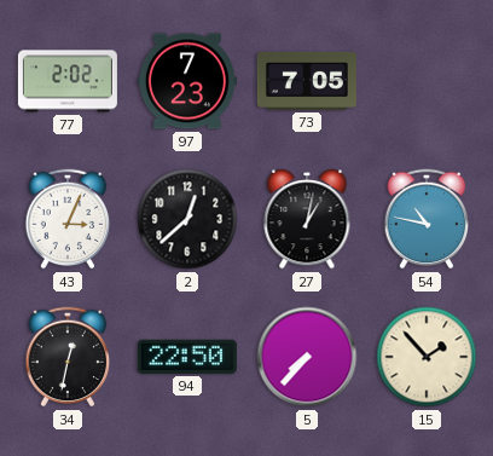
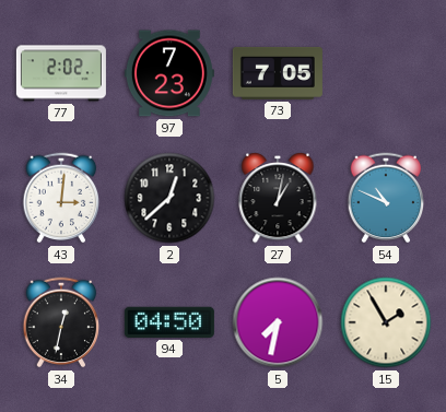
43: 3:04 -> 3:01
54: 10:47 -> 10:49
94: 22:50 -> 04:50
5: 7:37 -> 7:32
15: 1:53 -> 1:55
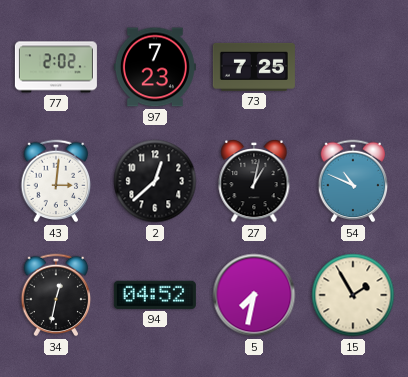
73: 7:05 -> 7:25
94: 04:50 -> 04:52
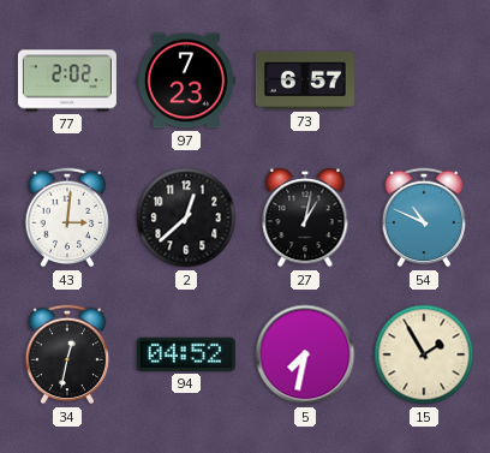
73: 7:25 -> 6:57
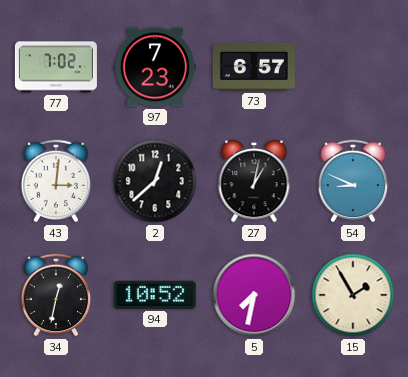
77: 2:02 -> 7:02
54: 10:49 -> 8:49
94: 04:52 -> 10:52
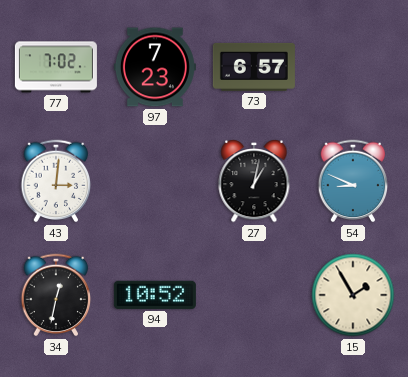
2: 12:38 -> none
5: 7:32 -> none
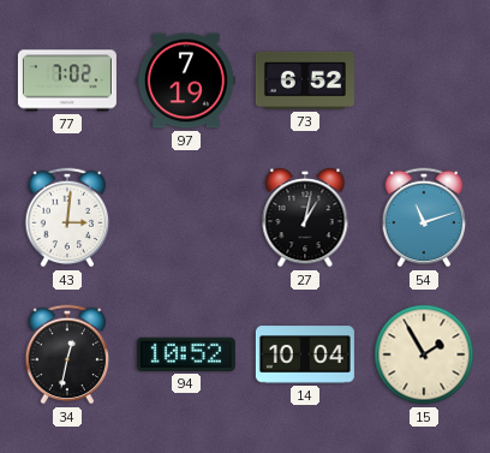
97: 7:23 -> 7:19
73: 6:57 -> 6:52
54: 8:49 -> 11:12
14: none -> 10:04
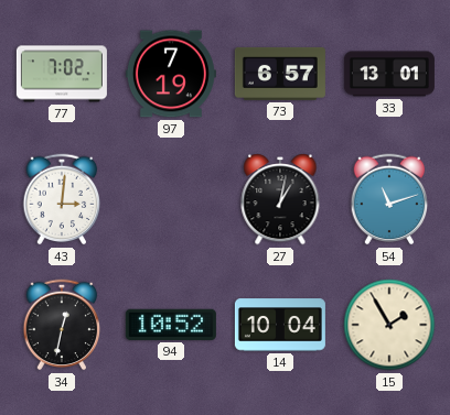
73: 6:52 -> 6:57
33: none -> 13:01
